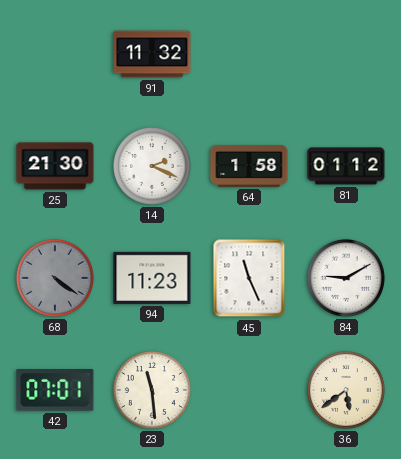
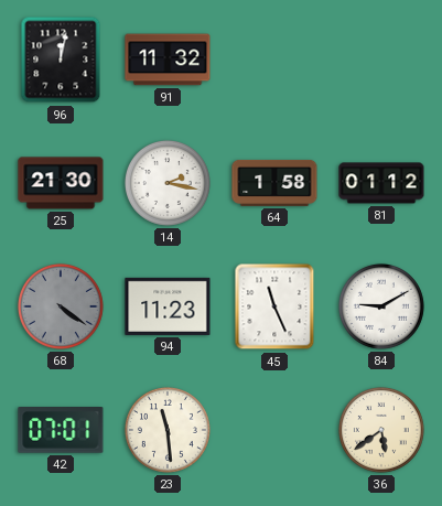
96: none -> 12:02
14: 2:19 -> 2:17
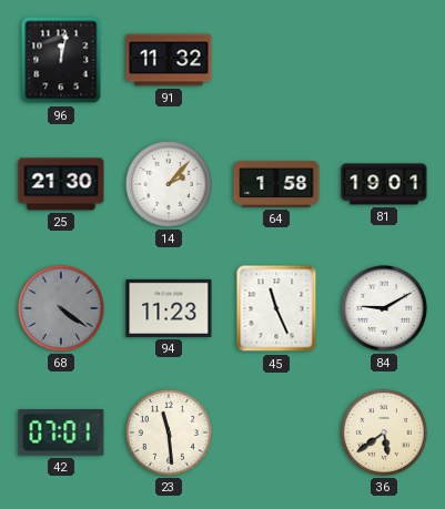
14: 2:17 -> 2:07
81: 01:12 -> 19:01
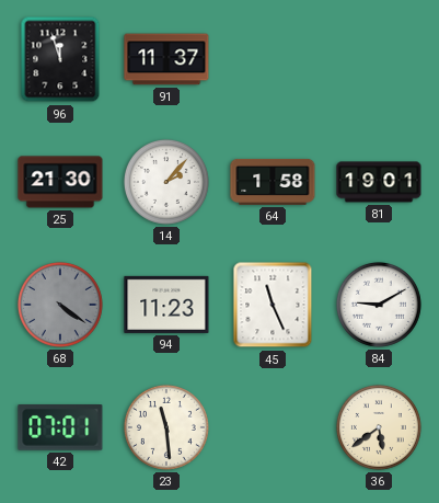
96: 12:02 -> 11:57
91: 11:32 -> 11:37
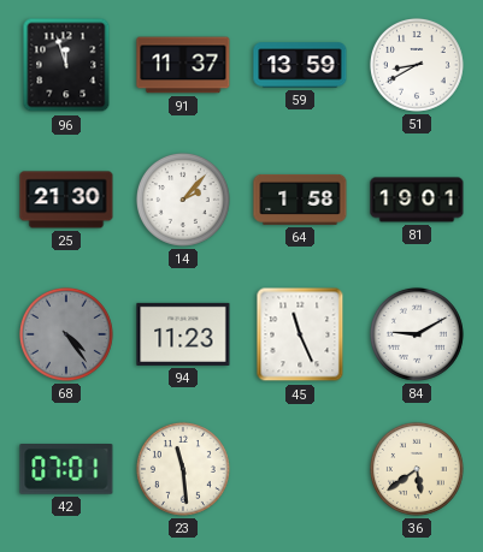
59: none -> 13:59
51: none -> 8:40
68: 4:21 -> 4:24
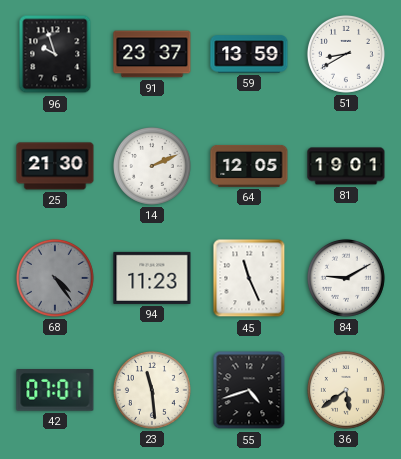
96: 11:57 -> 9:57
91: 11:37 -> 23:37
14: 2:07 -> 2:11
64: 1:58 -> 12:05
55: none -> 4:42
